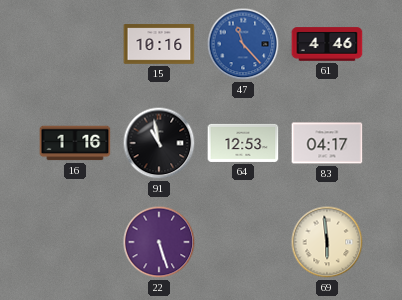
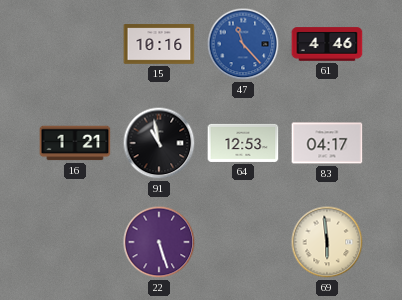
16: 1:16 -> 1:21
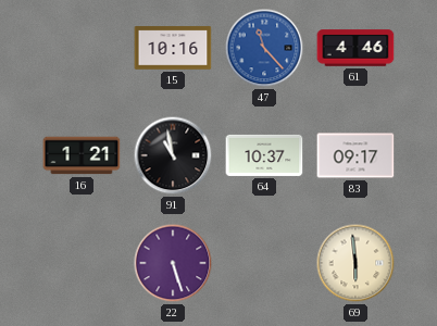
64: 12:53 -> 10:37
83: 04:17 -> 09:17
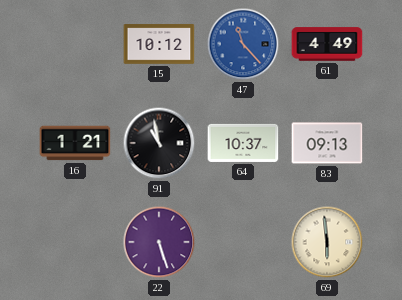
15: 10:16 -> 10:12
61: 4:46 -> 4:49
83: 09:17 -> 09:13
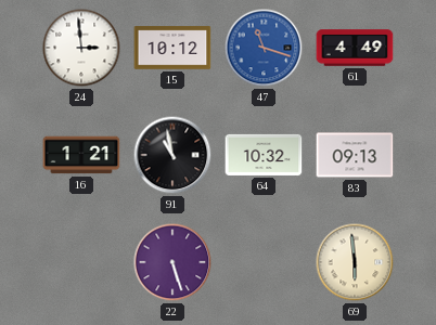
24: none -> 2:59
47: 11:23 -> 11:18
64: 10:37 -> 10:32
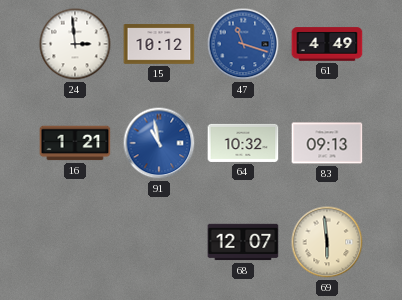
91 dial: black -> blue
22: 5:27 -> none
68: none -> 12:07
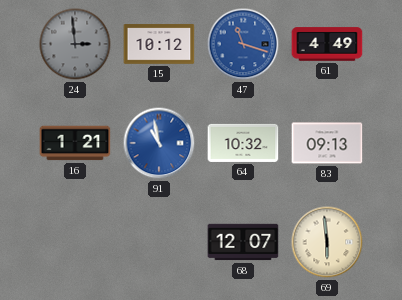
24 dial: white -> grey
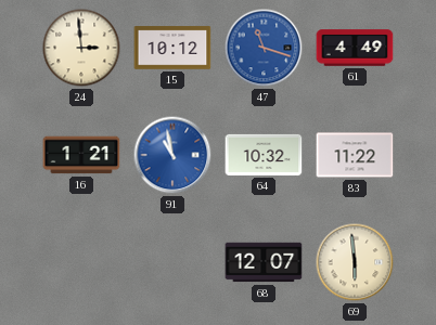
24 dial: grey -> cream
83: 09:13 -> 11:22
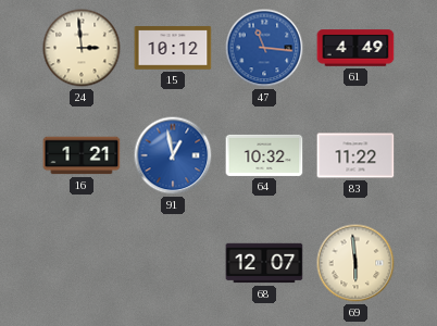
47: 11:18 -> 11:16
91: 10:58 -> 12:58
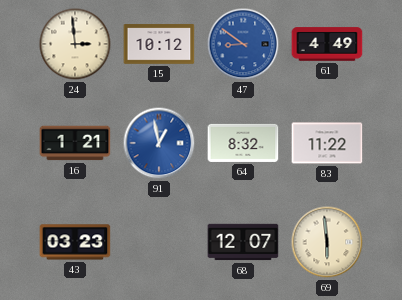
47: 11:16 -> 8:51
64: 10:32 -> 8:32
43: none -> 03:23
